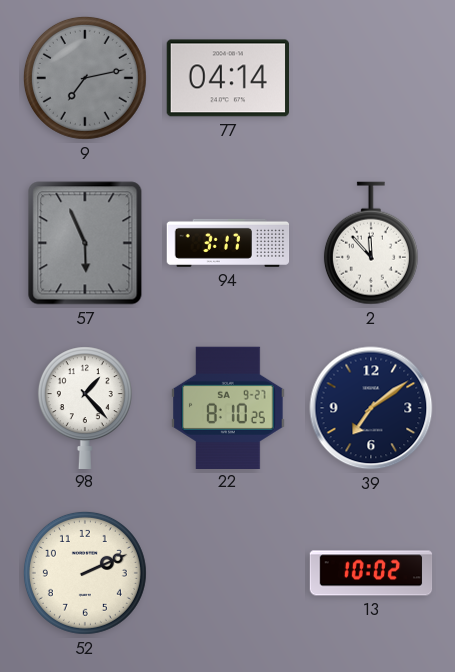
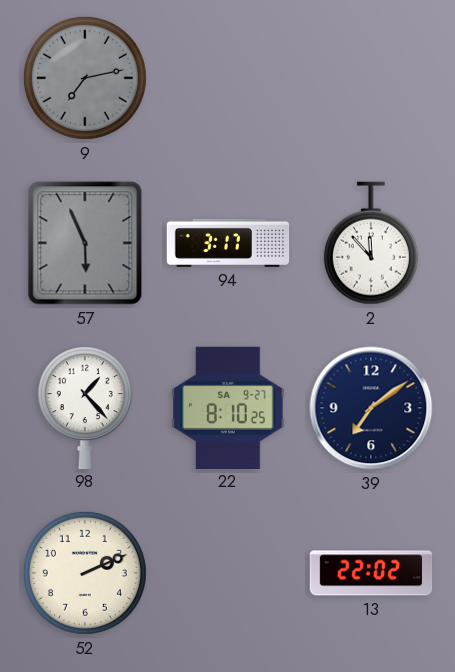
77: 04:14 -> none
13: 10:02 -> 22:02
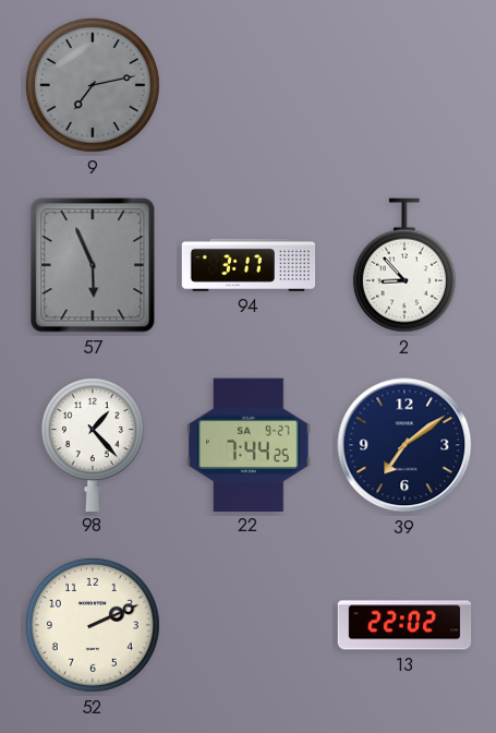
2: 11:53 -> 8:53
22: 8:10 -> 7:44
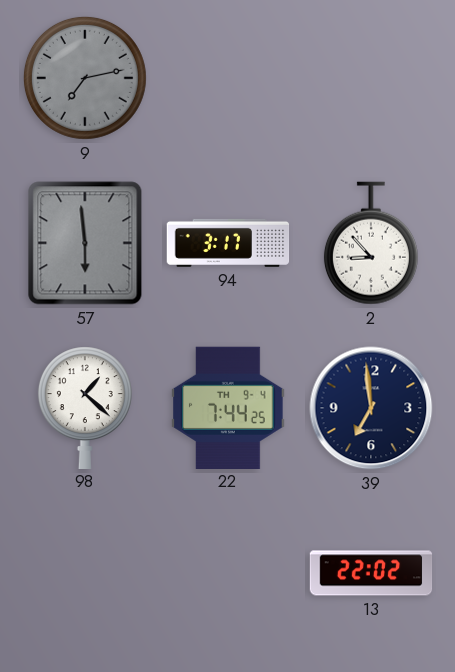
57: 5:56 -> 5:59
98: 1:23 -> 1:22
22 date: SA 9-27 -> TH 9-4
39: 7:09 -> 6:59
52: 2:11 -> none
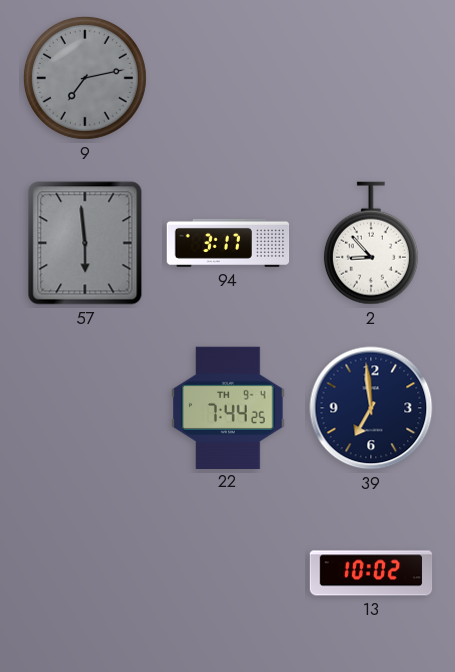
98: 1:22 -> none
13: 22:02 -> 10:02
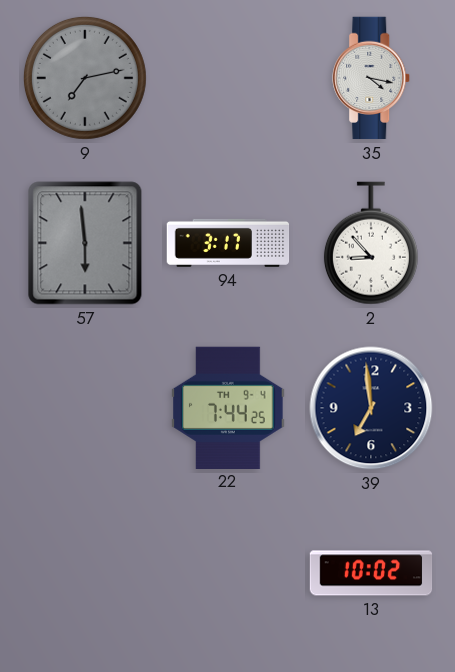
35: none -> 4:17
